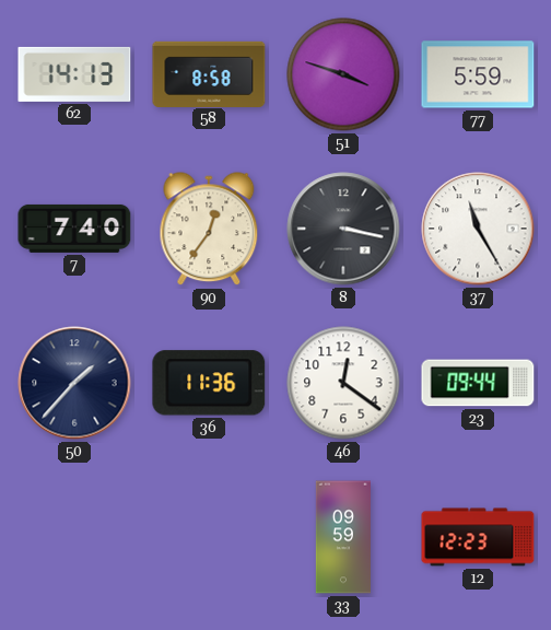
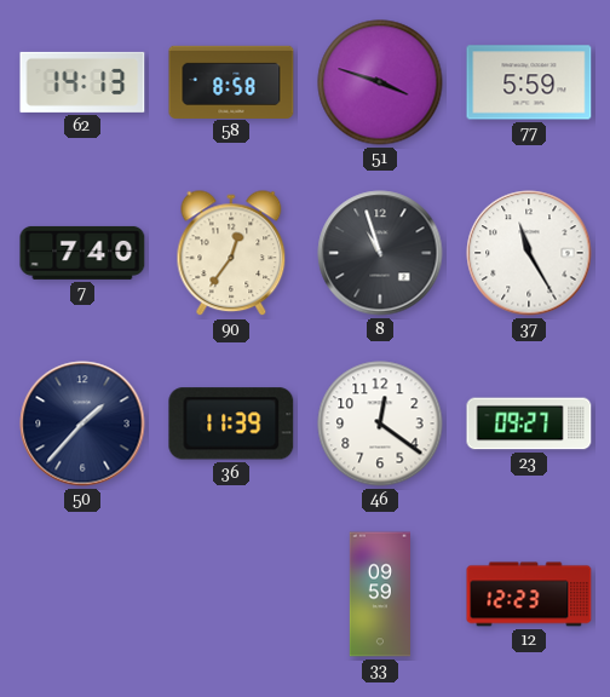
8: 3:17 -> 10:57
36: 11:36 -> 11:39
23: 09:44 -> 09:27
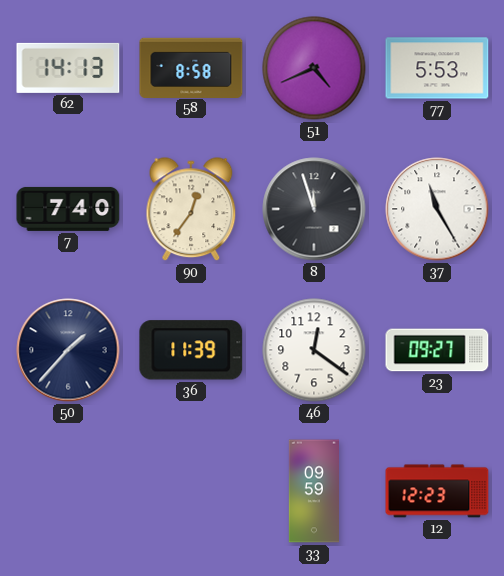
51: 3:48 -> 4:41
77: 5:59 -> 5:53
8: 10:57 -> 11:57
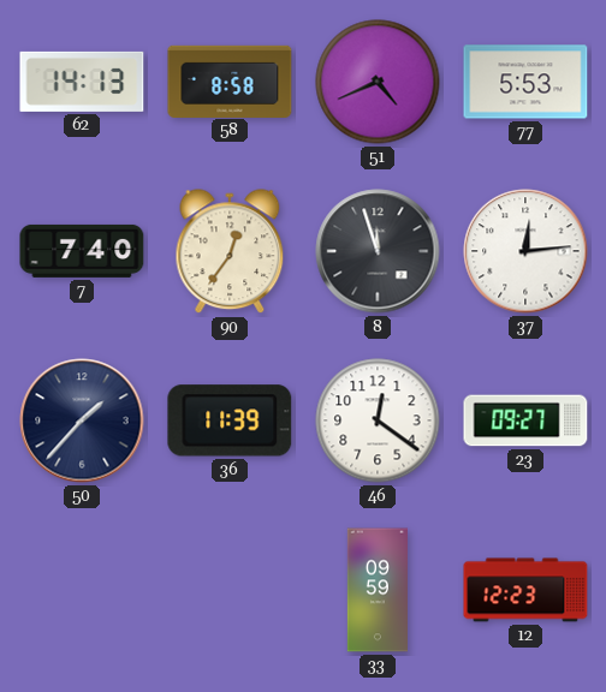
37: 11:25 -> 12:14
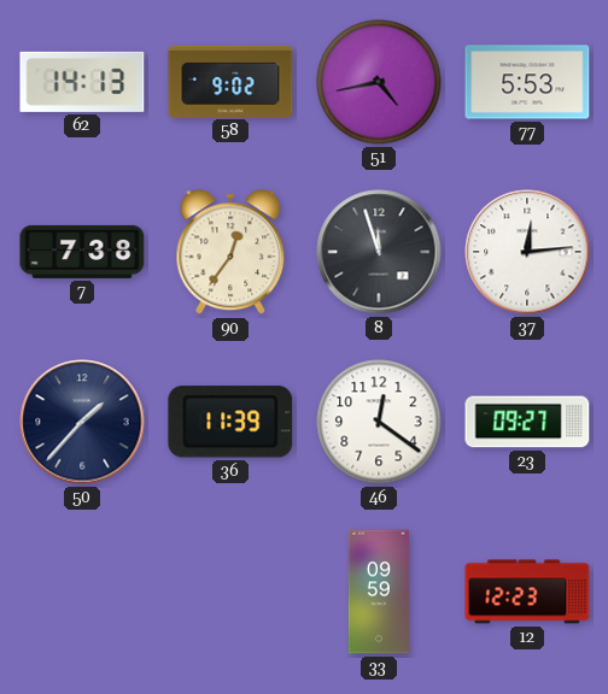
58: 8:58 -> 9:02
51: 4:41 -> 4:43
7: 7:40 -> 7:38
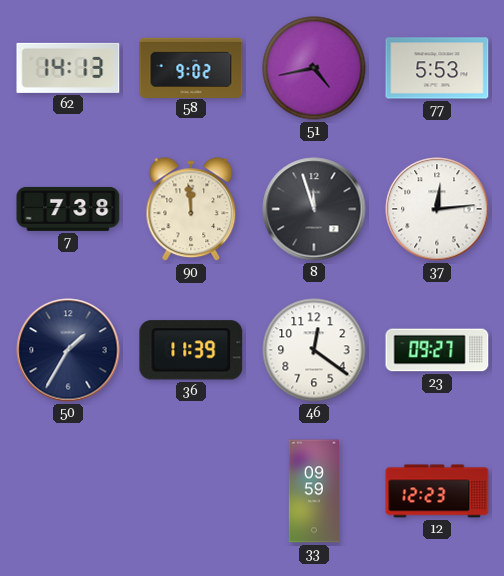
90: 12:36 -> 11:59
50: 1:37 -> 1:35
